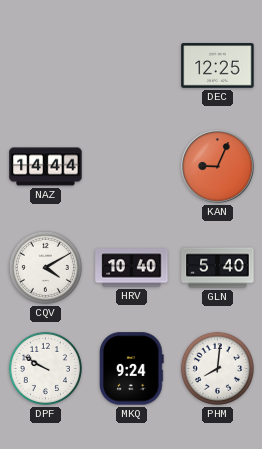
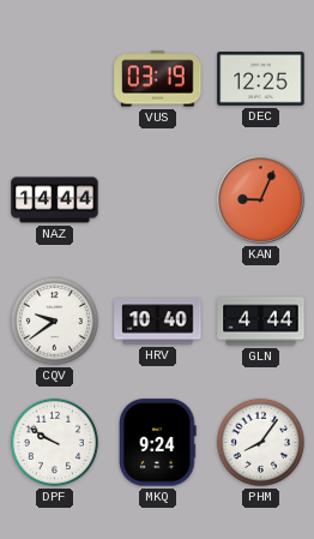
VUS: none -> 03:19
CQV: 4:10 -> 9:39
GLN: 5:40 -> 4:44
PHM: 8:01 -> 8:06
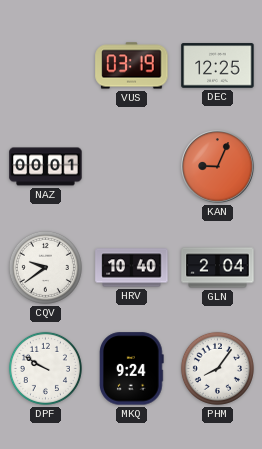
NAZ: 14:44 -> 00:01
GLN: 4:44 -> 2:04
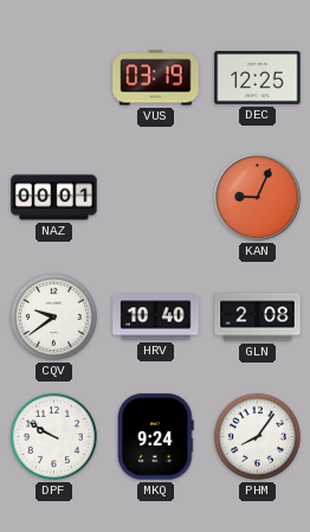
GLN: 2:04 -> 2:08
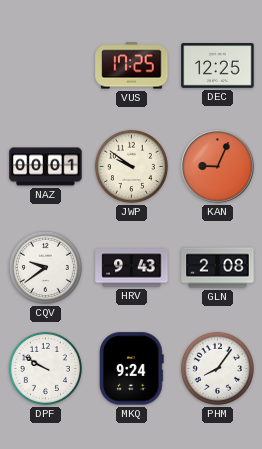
VUS: 03:19 -> 17:25
JWP: none -> 9:51
HRV: 10:40 -> 9:43
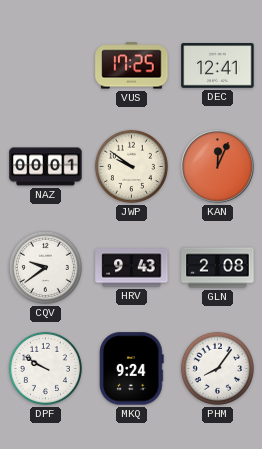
DEC: 12:25 -> 12:41
KAN: 9:04 -> 12:04
